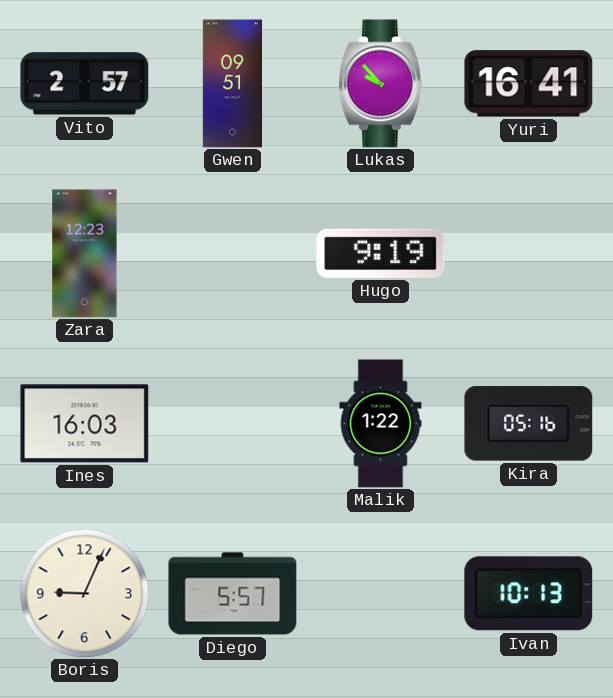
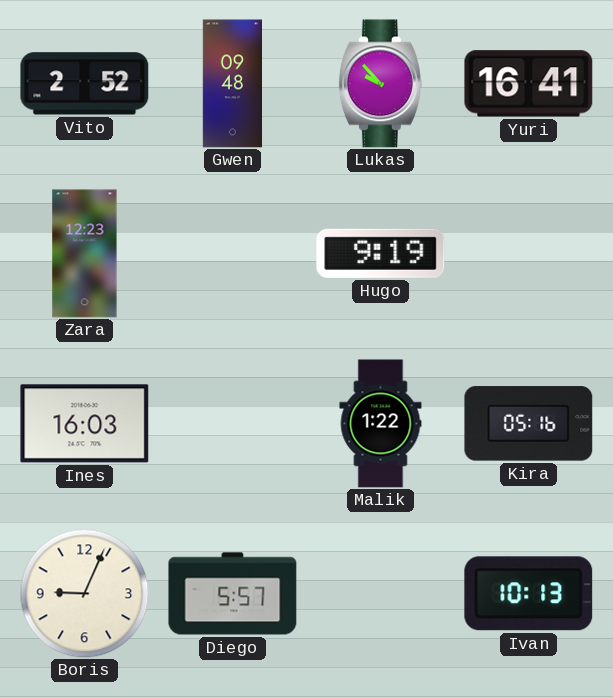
Vito: 2:57 -> 2:52
Gwen: 09:51 -> 09:48
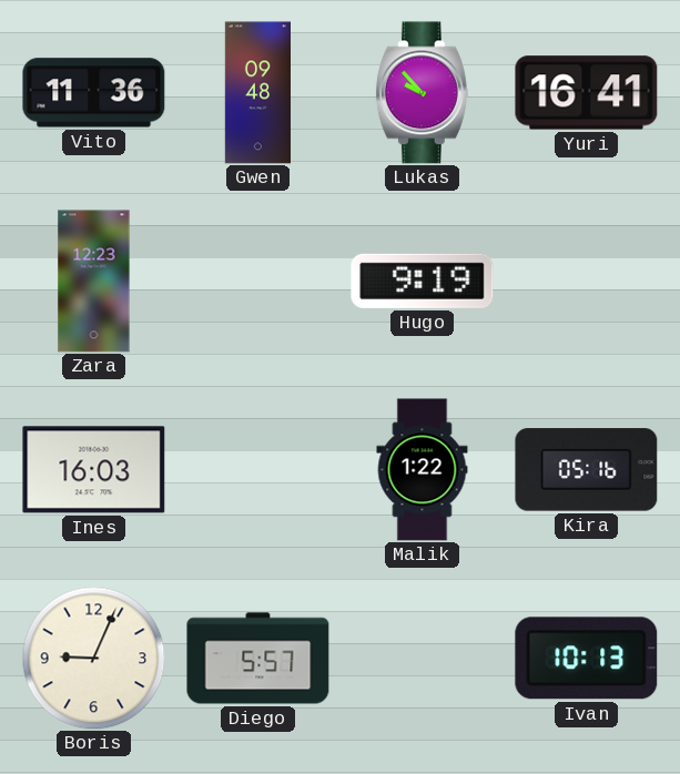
Vito: 2:52 -> 11:36
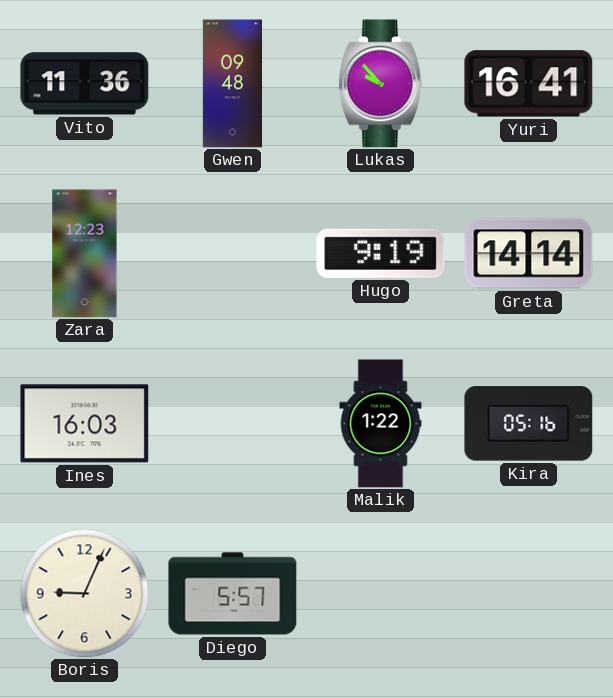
Greta: none -> 14:14
Ivan: 10:13 -> none
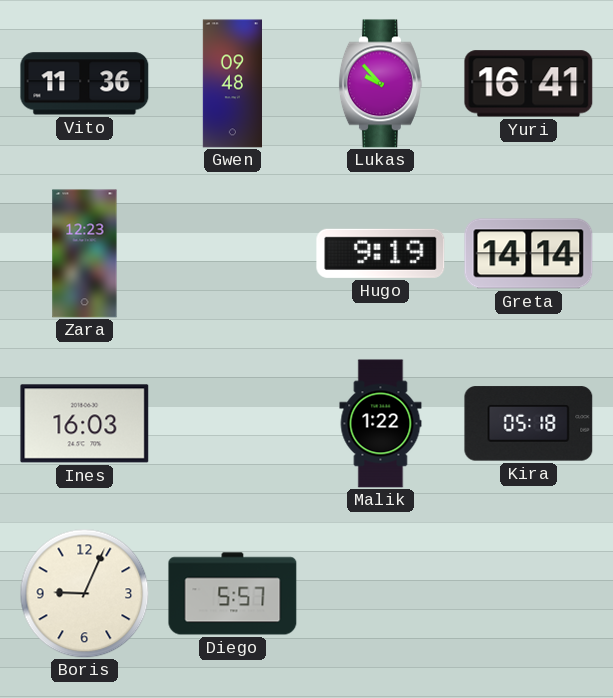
Kira: 05:16 -> 05:18
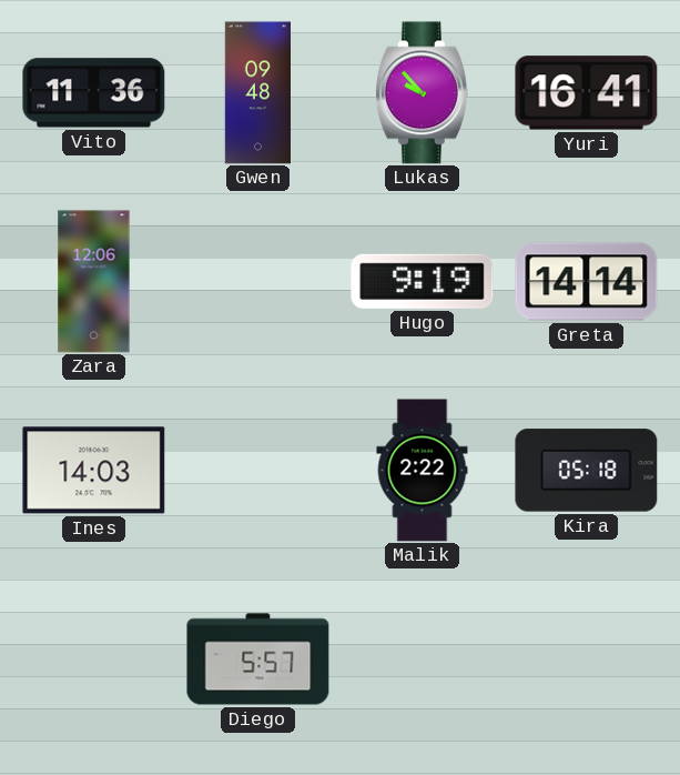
Zara: 12:23 -> 12:06
Ines: 16:03 -> 14:03
Malik: 1:22 -> 2:22
Boris: 9:04 -> none
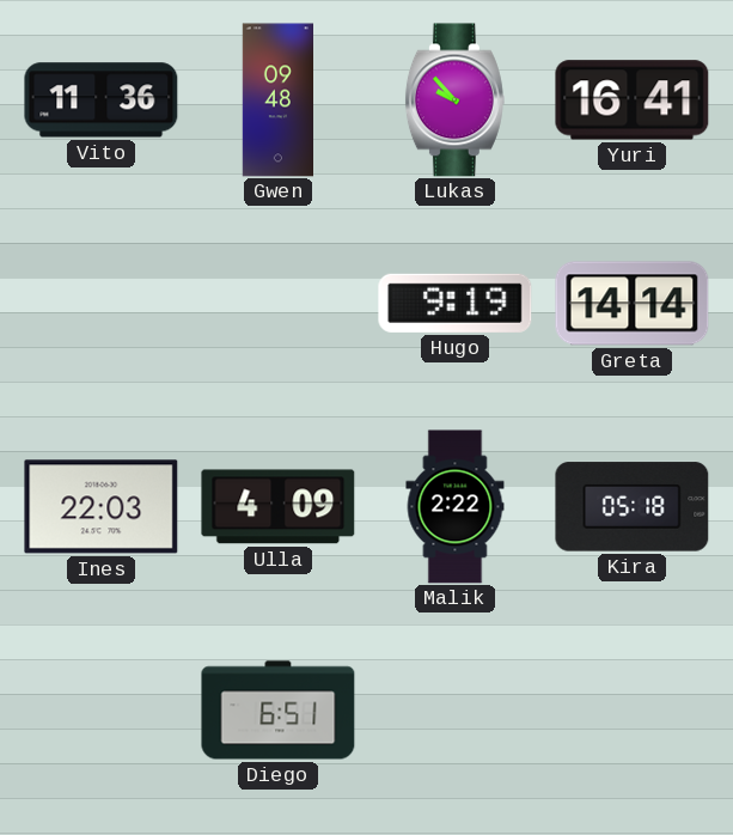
Zara: 12:06 -> none
Ines: 14:03 -> 22:03
Ulla: none -> 4:09
Diego: 5:57 -> 6:51
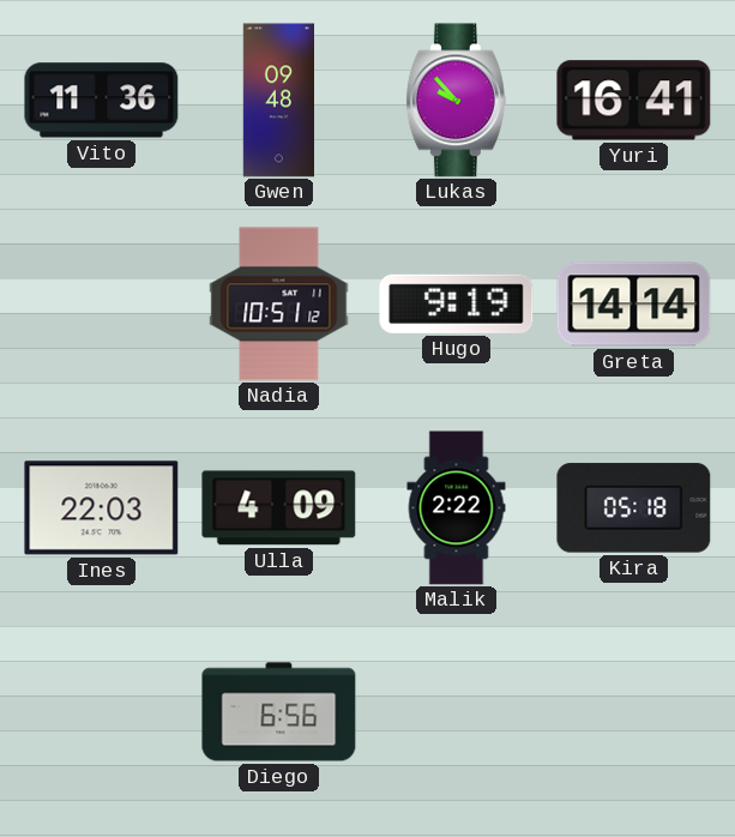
Nadia: none -> 10:51
Diego: 6:51 -> 6:56
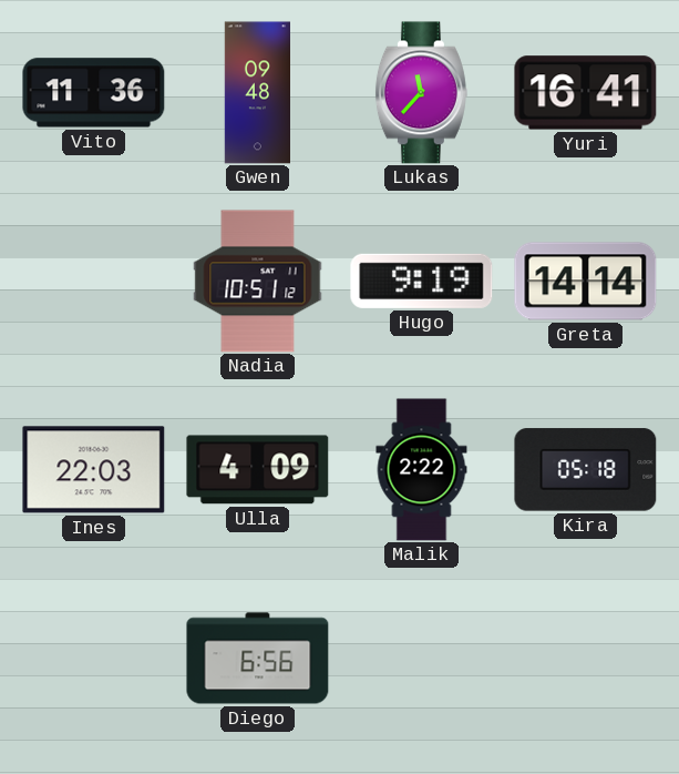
Lukas: 9:53 -> 11:37
